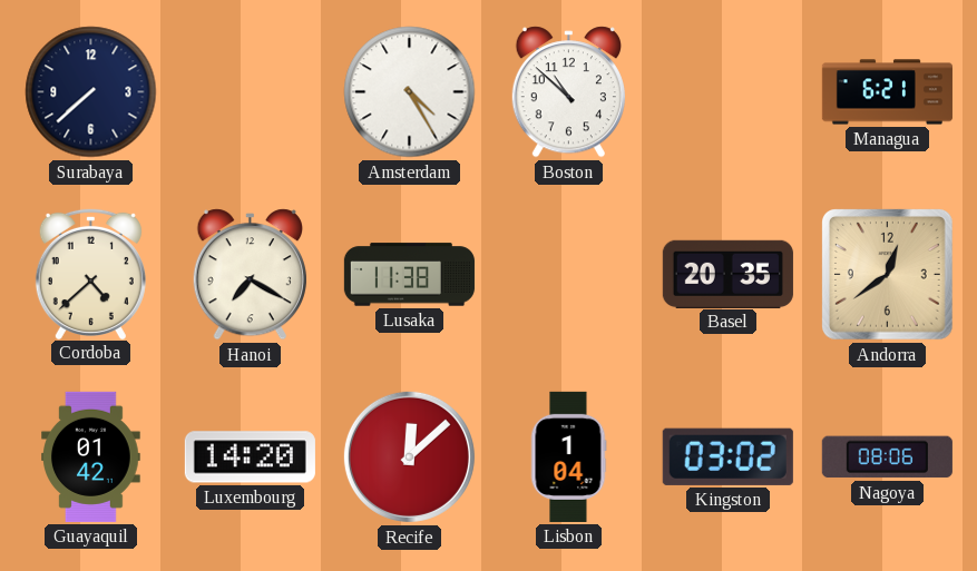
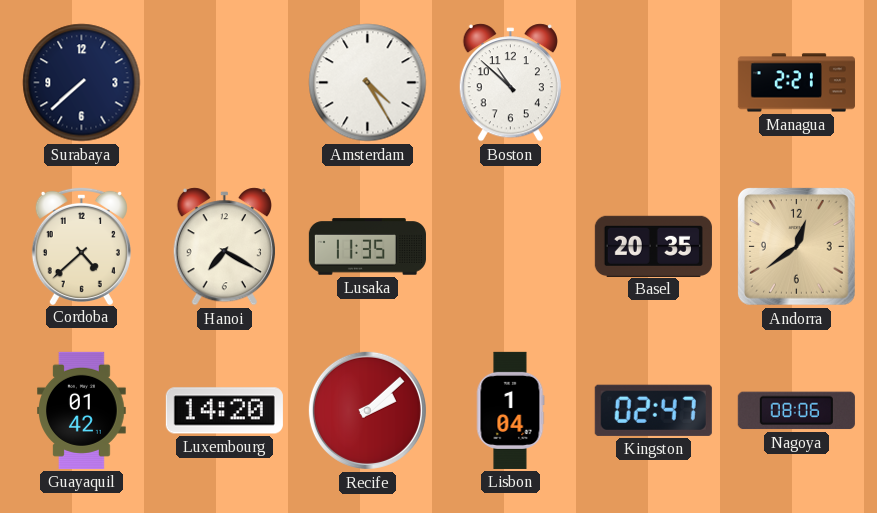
Managua: 6:21 -> 2:21
Lusaka: 11:38 -> 11:35
Recife: 12:08 -> 2:08
Kingston: 03:02 -> 02:47
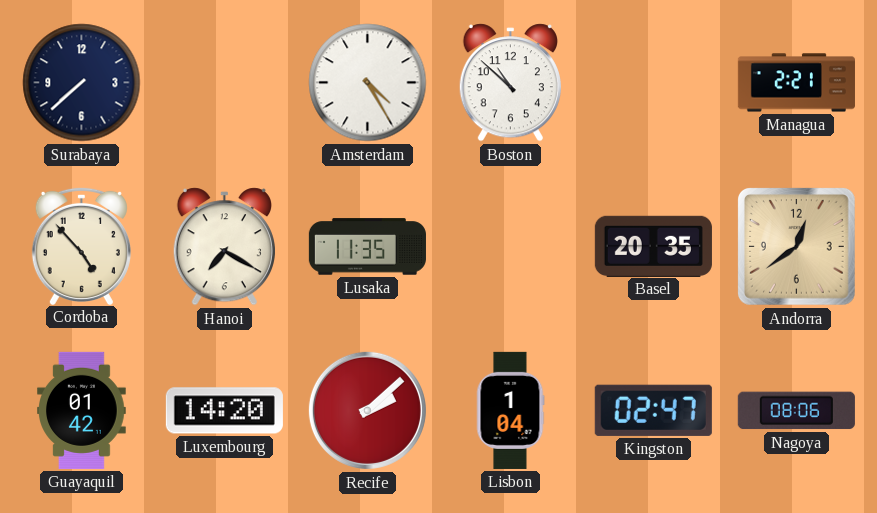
Cordoba: 4:38 -> 4:53
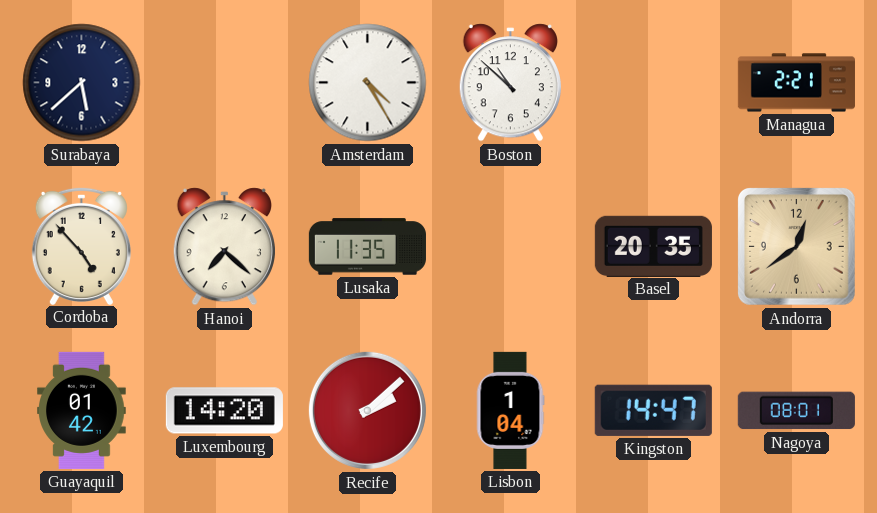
Surabaya: 7:38 -> 5:38
Hanoi: 7:20 -> 7:22
Kingston: 02:47 -> 14:47
Nagoya: 08:06 -> 08:01
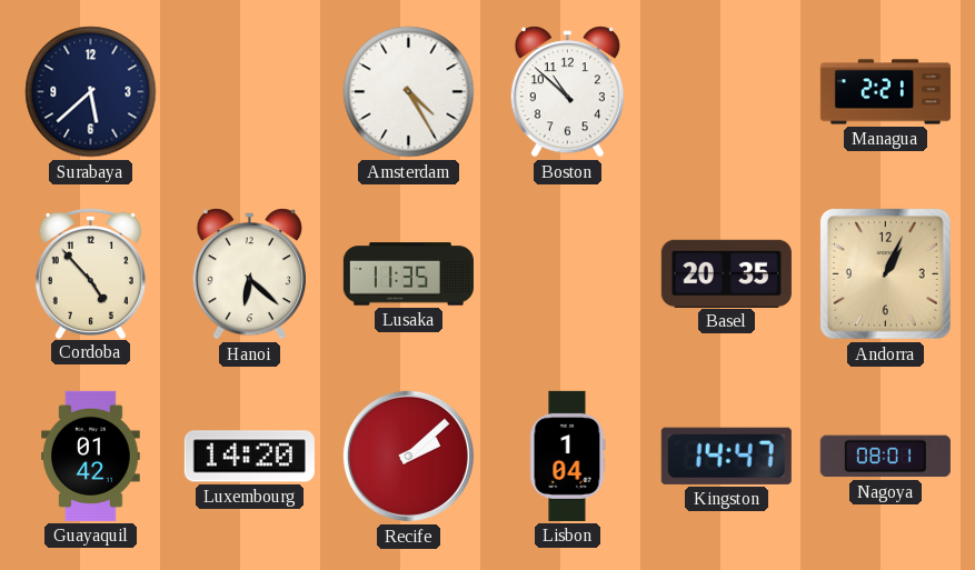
Hanoi: 7:22 -> 6:22
Andorra: 12:39 -> 1:04
